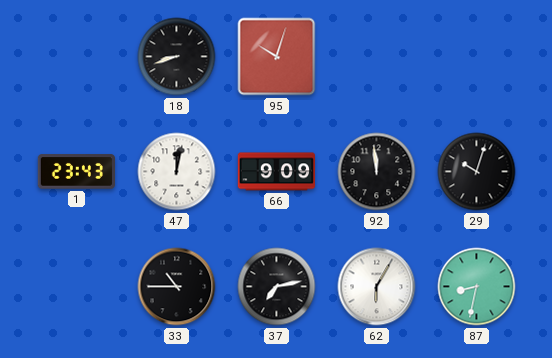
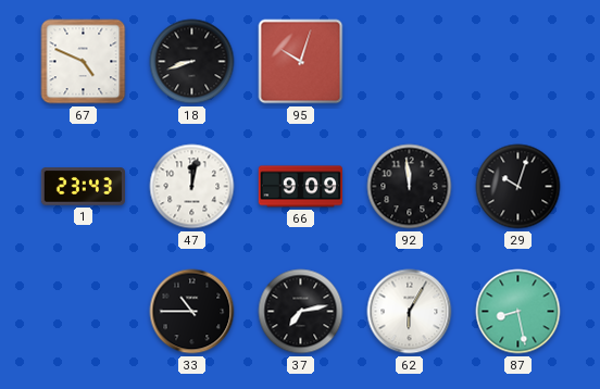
67: none -> 4:49
87: 8:32 -> 8:28
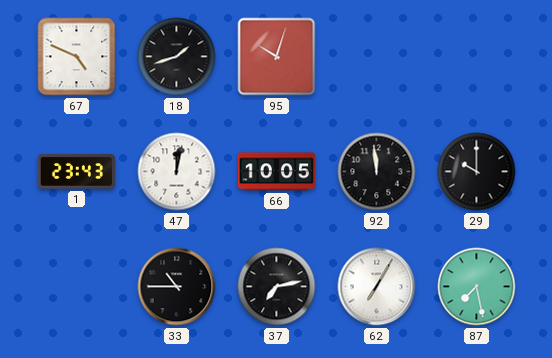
18: 8:42 -> 1:42
66: 9:09 -> 10:05
29: 10:03 -> 10:00
62: 6:05 -> 7:05
87: 8:28 -> 7:28
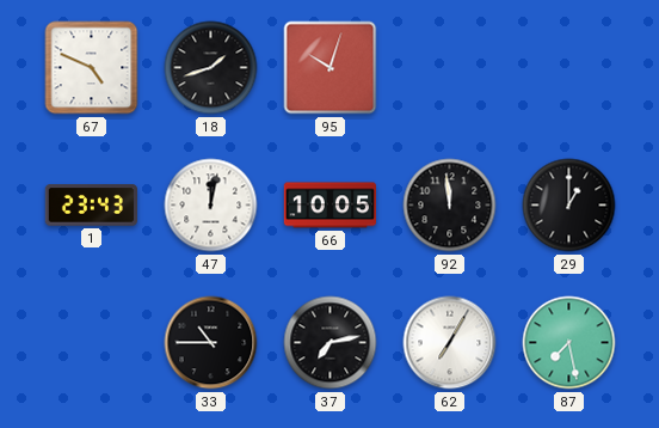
29: 10:00 -> 1:00
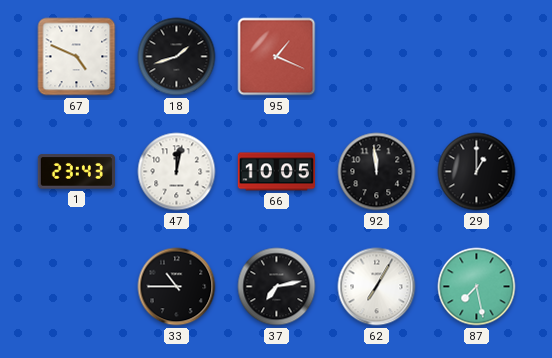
95: 10:03 -> 1:19
